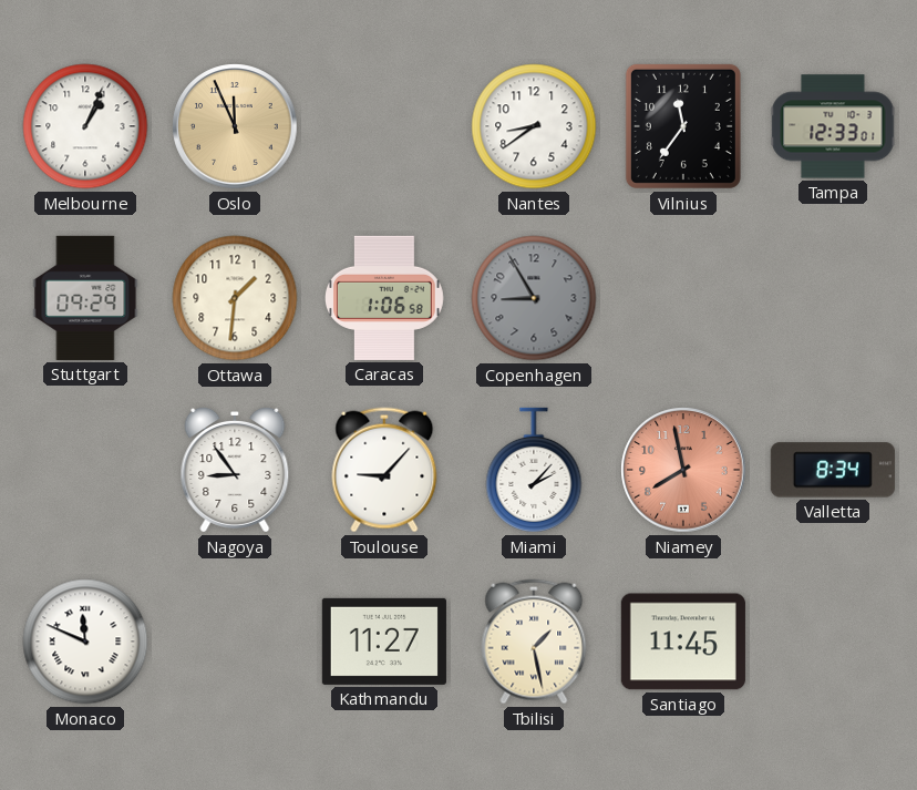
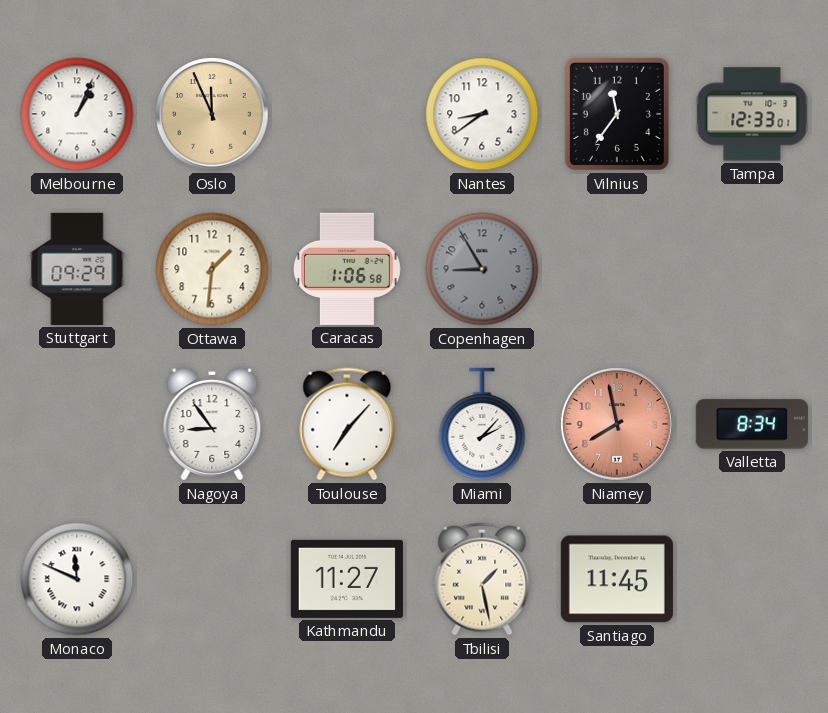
Toulouse: 9:07 -> 7:07
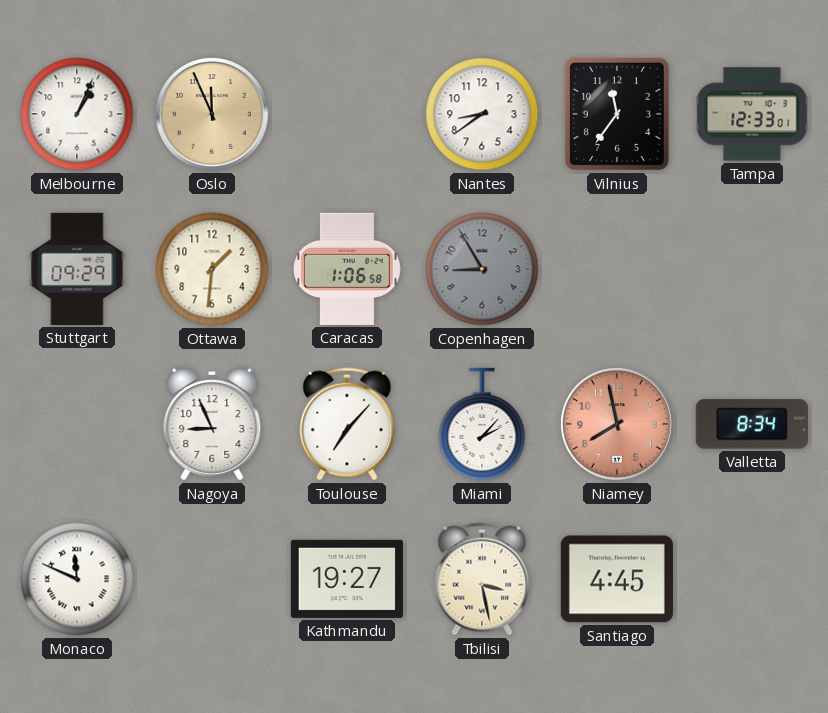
Nagoya: 8:54 -> 8:56
Kathmandu: 11:27 -> 19:27
Tbilisi: 1:28 -> 3:28
Santiago: 11:45 -> 4:45
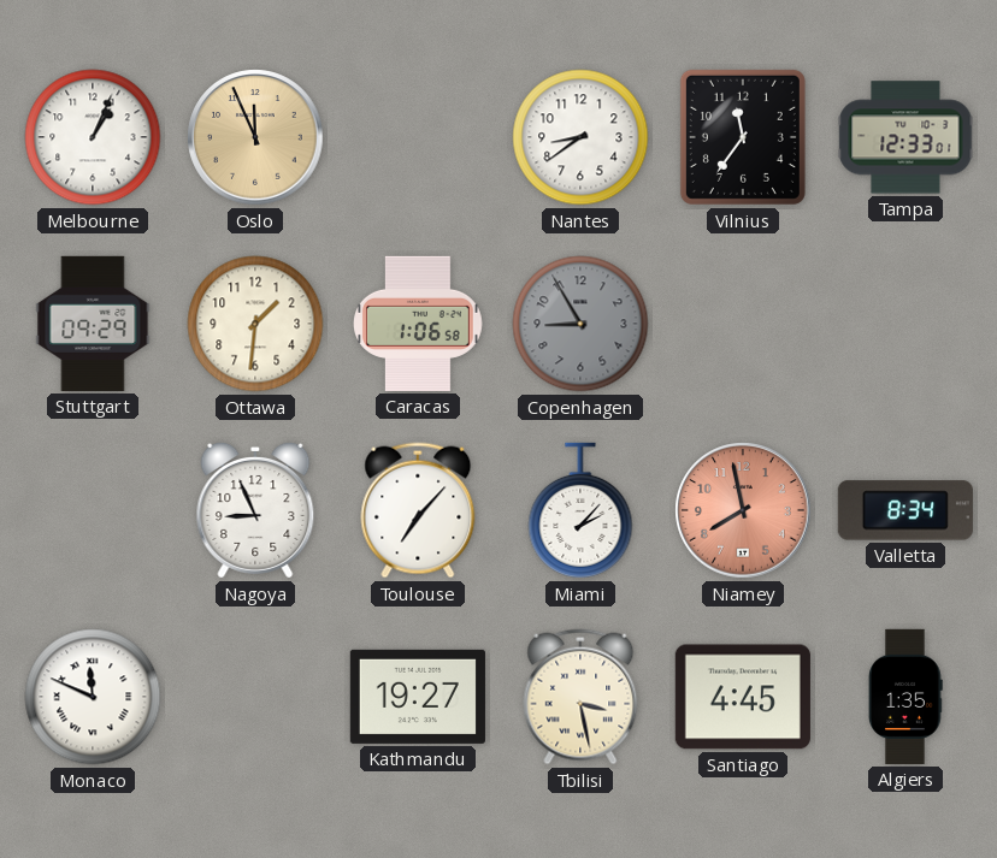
Algiers: none -> 1:35
